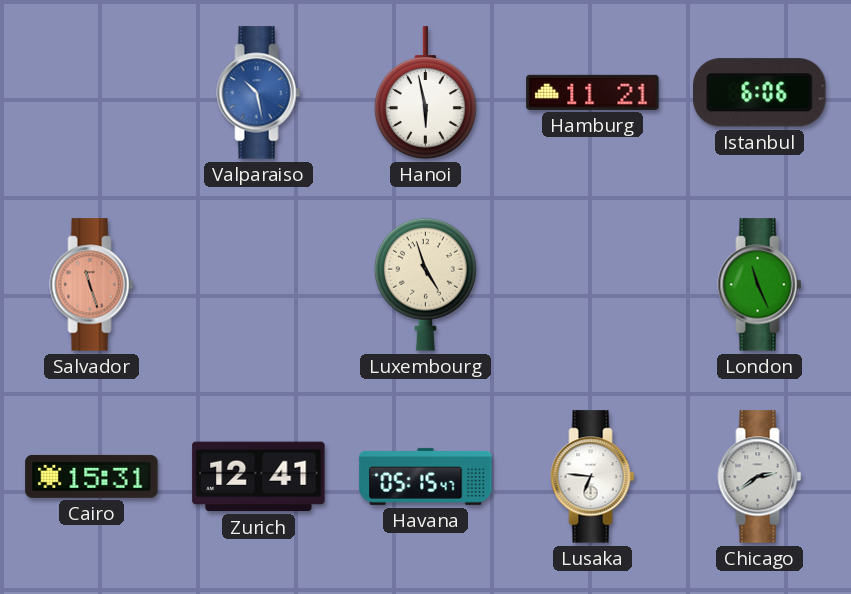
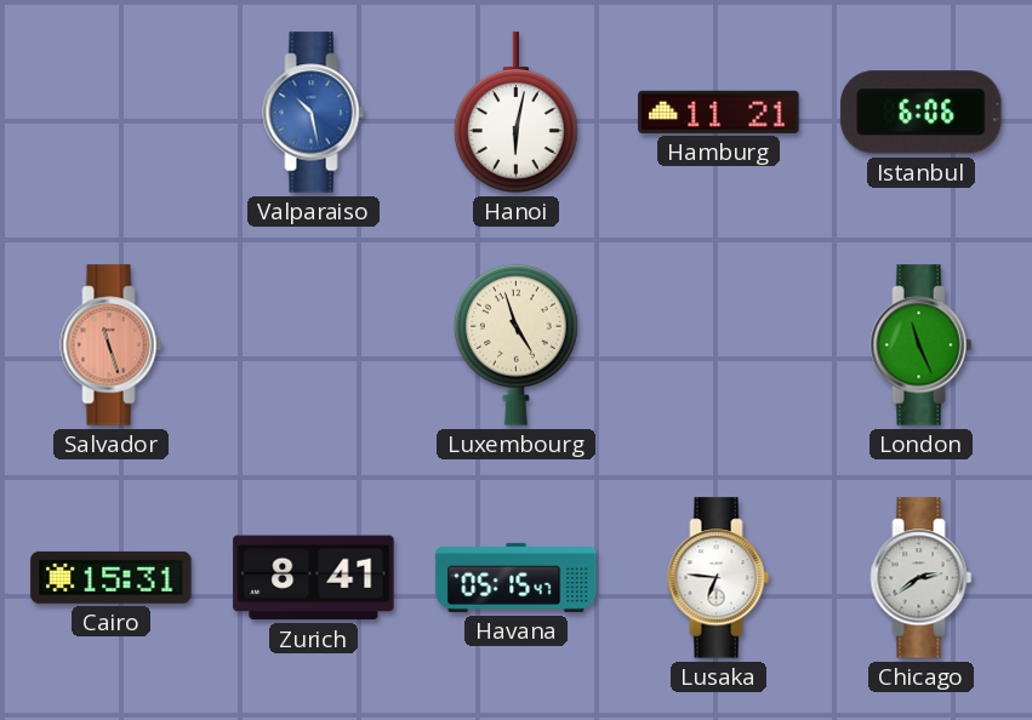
Hanoi: 5:58 -> 6:02
Zurich: 12:41 -> 8:41
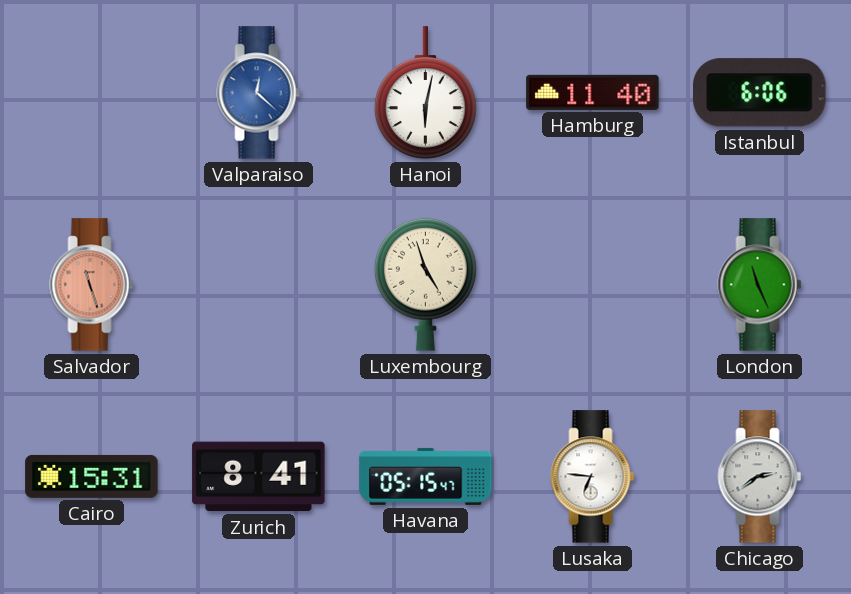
Valparaiso: 10:28 -> 12:22
Hamburg: 11:21 -> 11:40
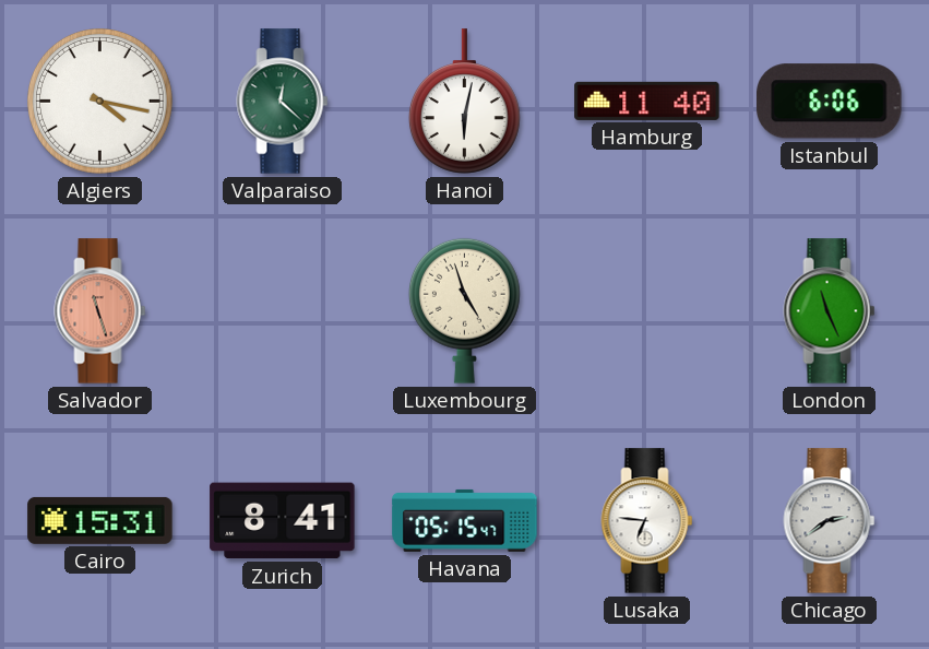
Algiers: none -> 4:17
Valparaiso dial: blue -> green
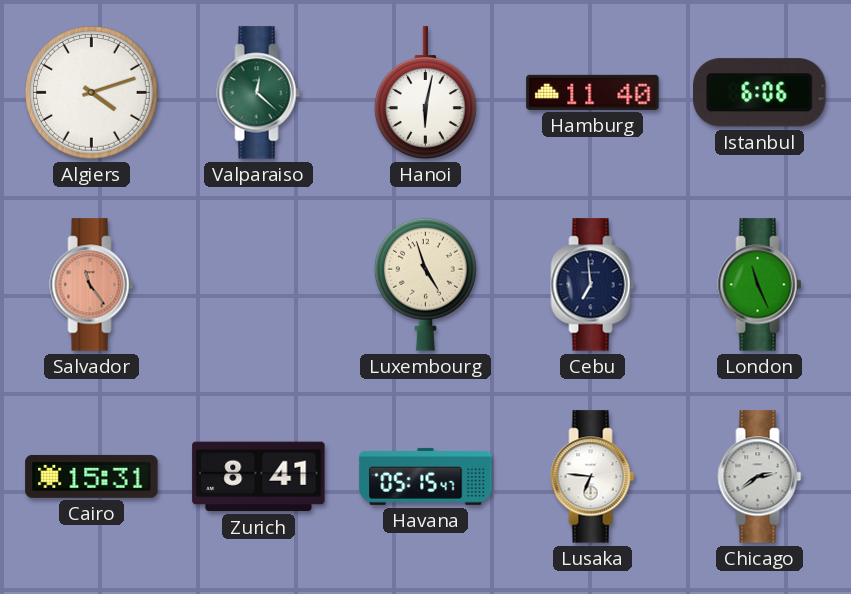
Algiers: 4:17 -> 4:12
Salvador: 11:27 -> 11:24
Cebu: none -> 6:59
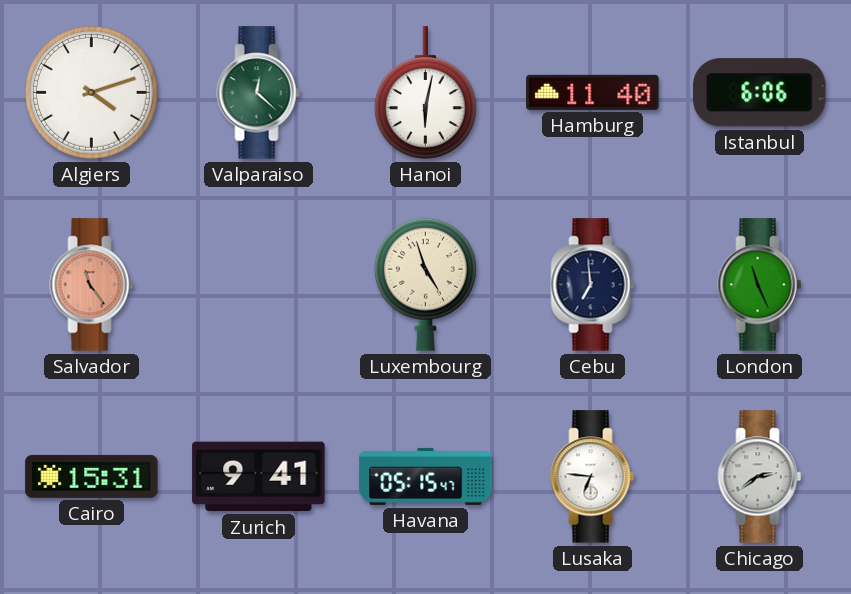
Zurich: 8:41 -> 9:41
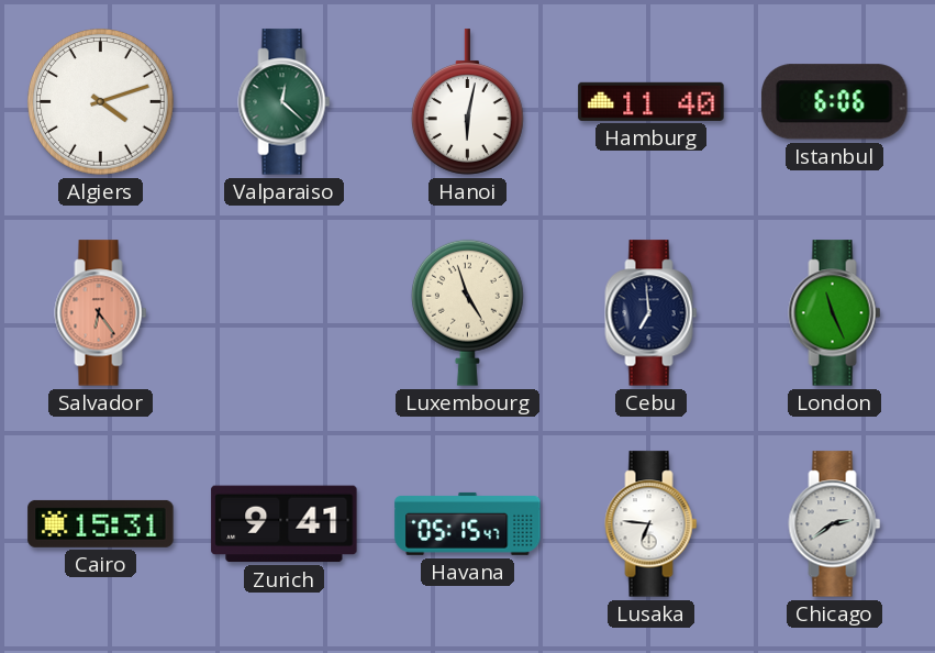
Salvador: 11:24 -> 6:24
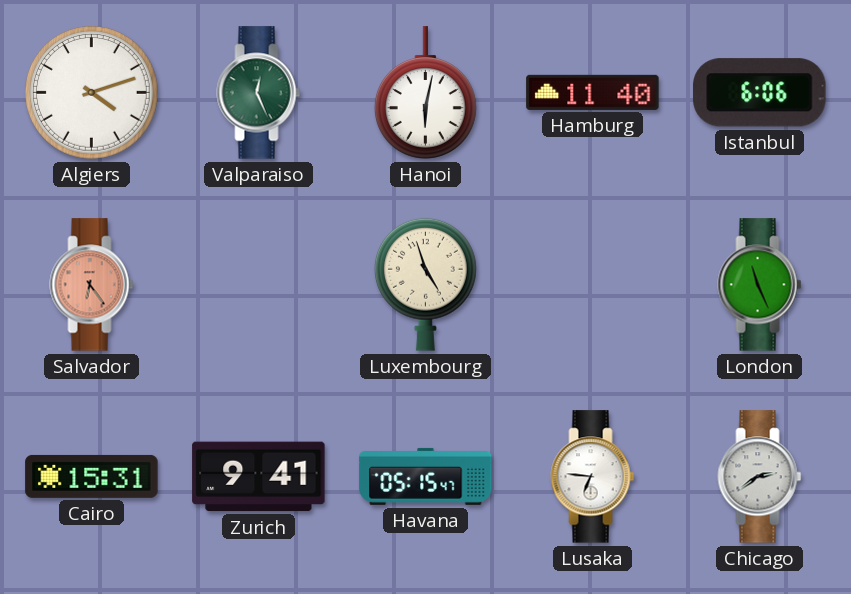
Valparaiso: 12:22 -> 12:26
Cebu: 6:59 -> none
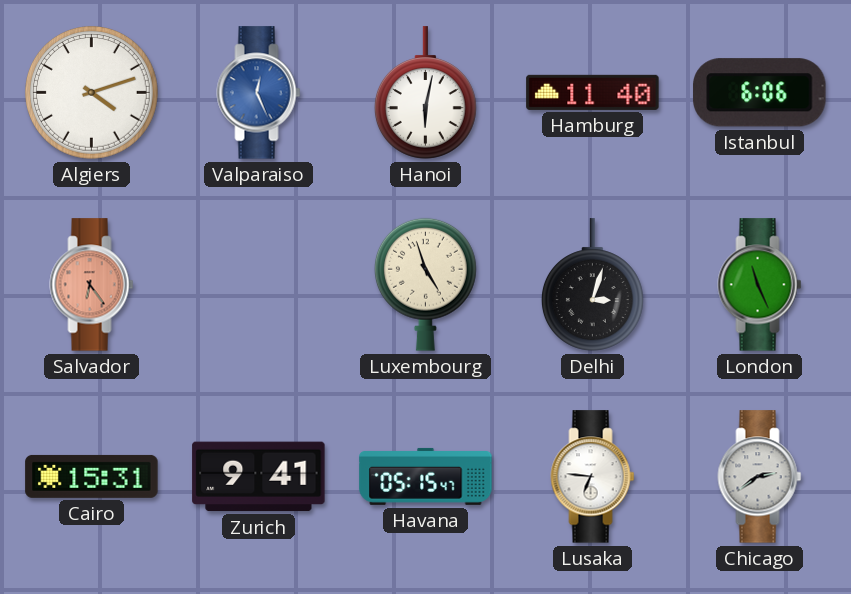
Valparaiso dial: green -> blue
Delhi: none -> 3:03
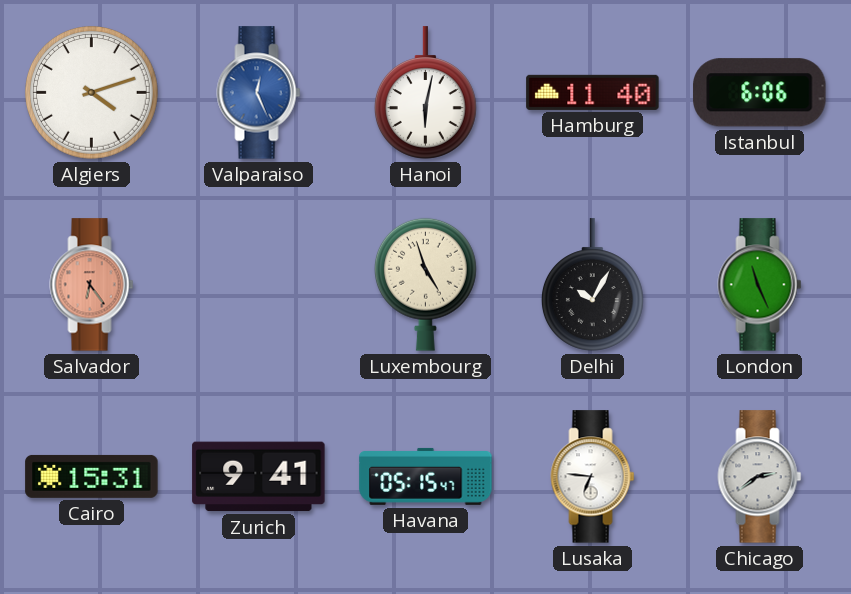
Delhi: 3:03 -> 10:05
